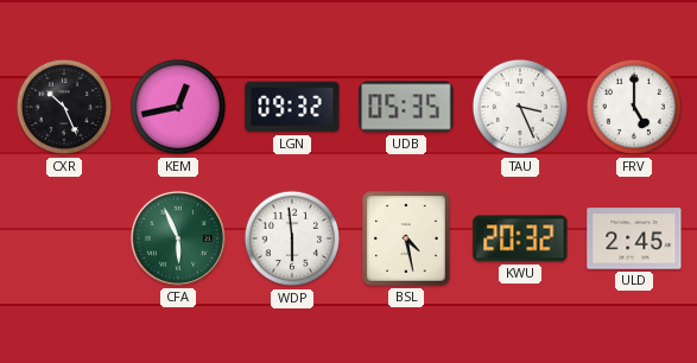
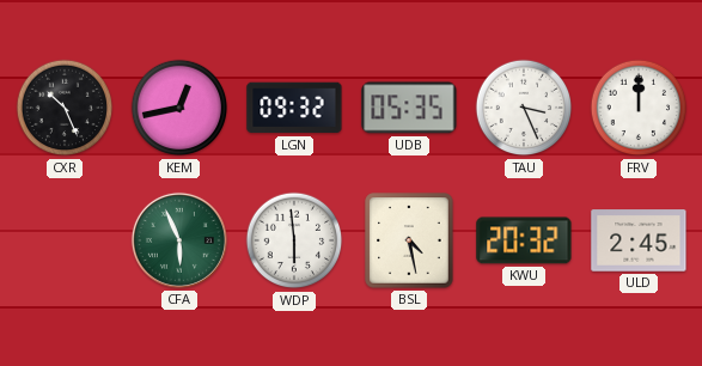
FRV: 5:00 -> 12:00
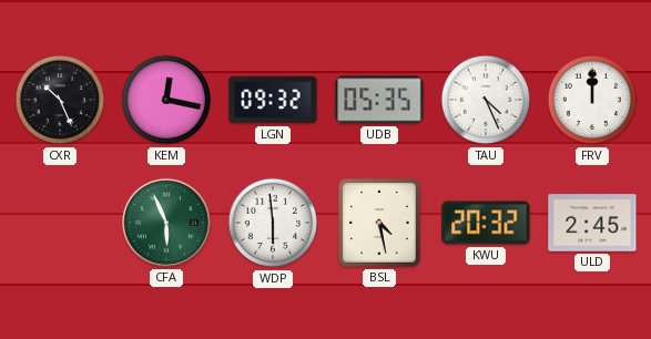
KEM: 12:43 -> 12:17
TAU: 3:26 -> 4:26
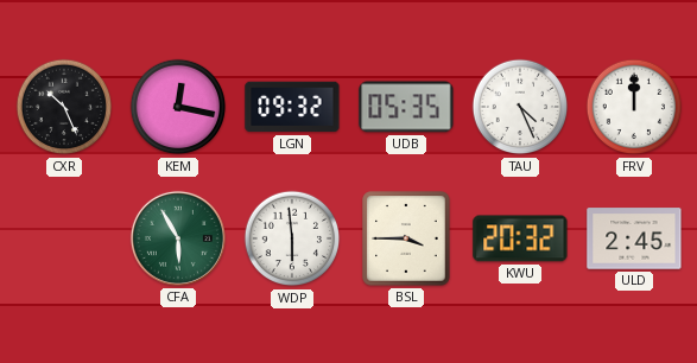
CFA: 5:56 -> 5:55
BSL: 4:28 -> 3:45
